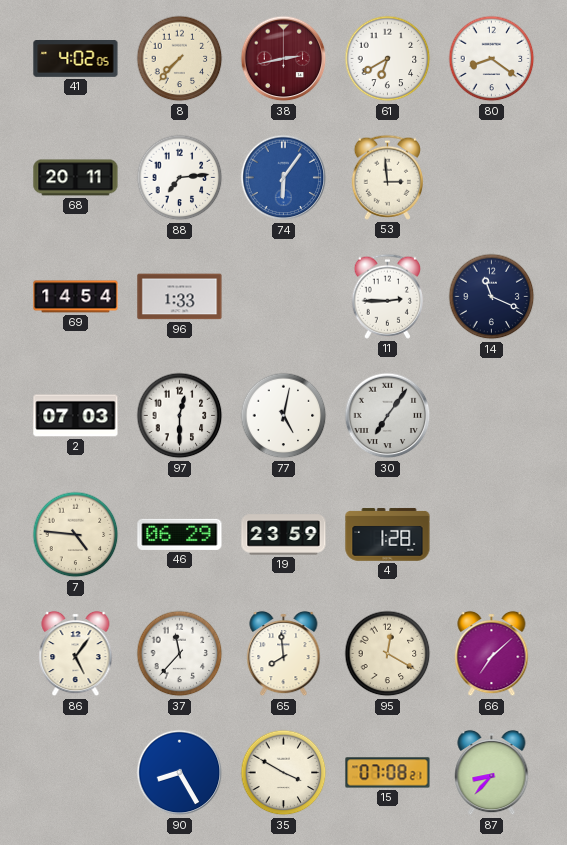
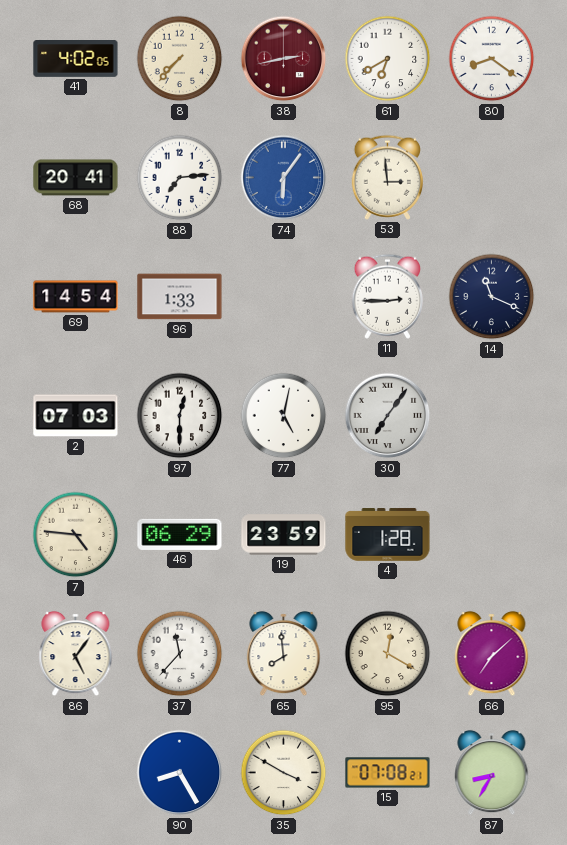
68: 20:11 -> 20:41
87: 8:37 -> 8:35
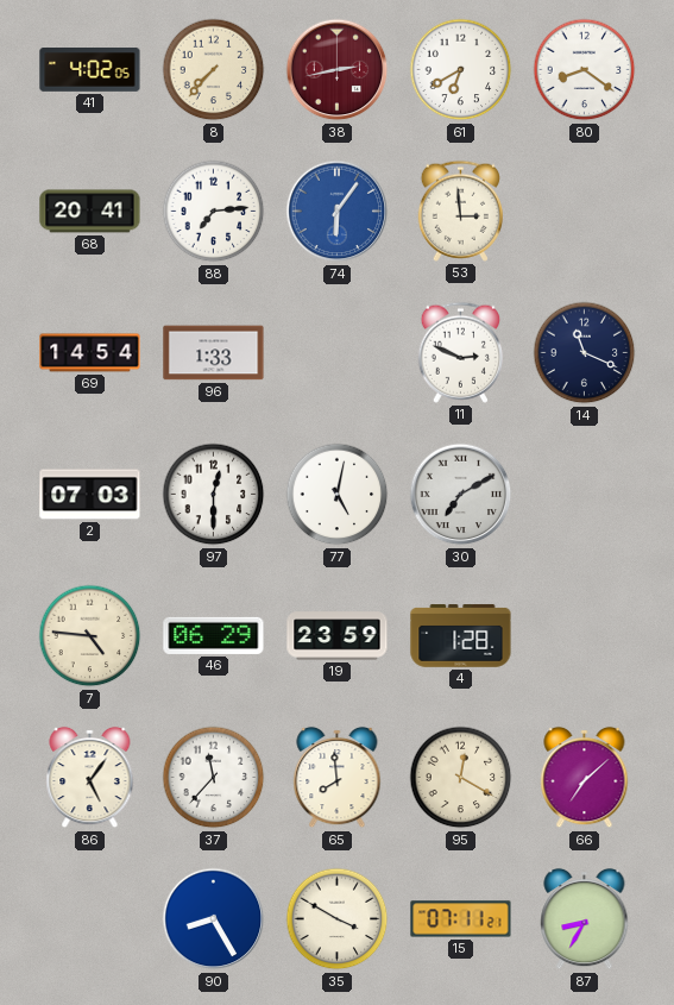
11: 2:45 -> 2:49
30: 7:06 -> 7:10
15: 07:08 -> 07:11
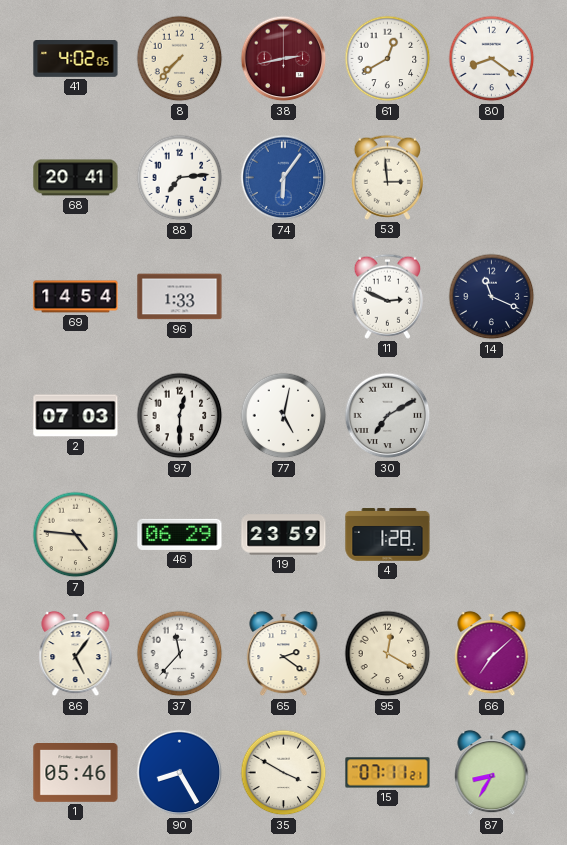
61: 6:40 -> 12:40
65: 7:59 -> 2:21
1: none -> 05:46
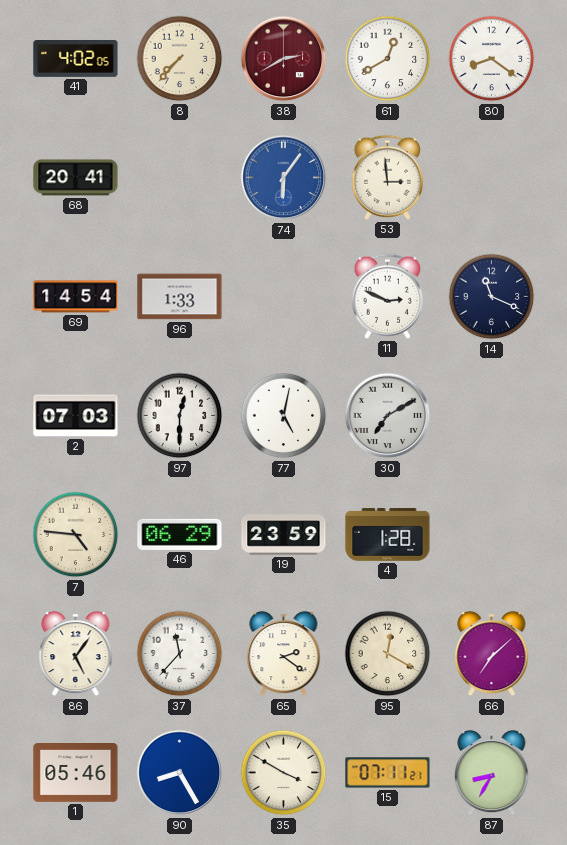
38: 2:43 -> 2:40
88: 7:14 -> none
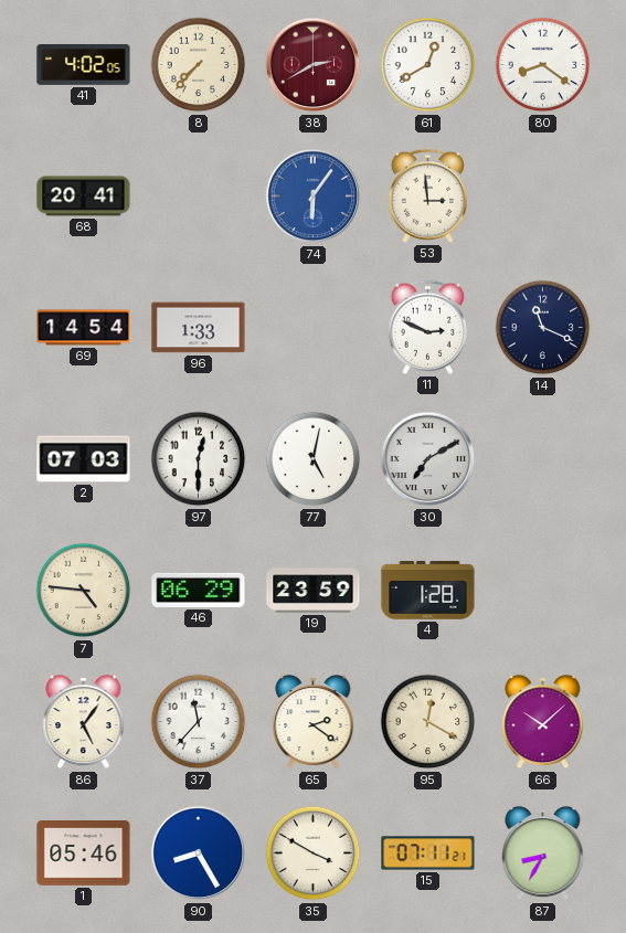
66: 7:08 -> 10:08
